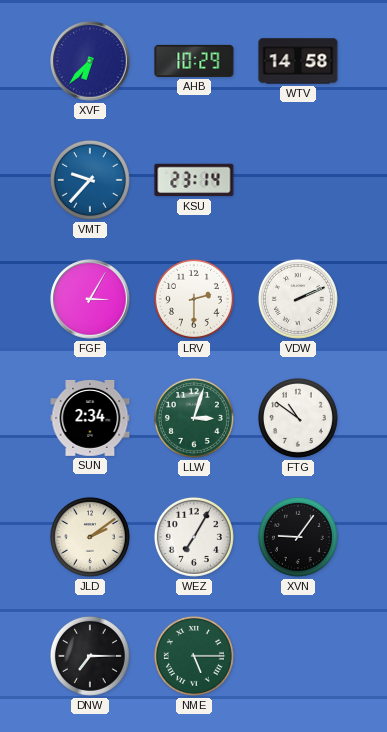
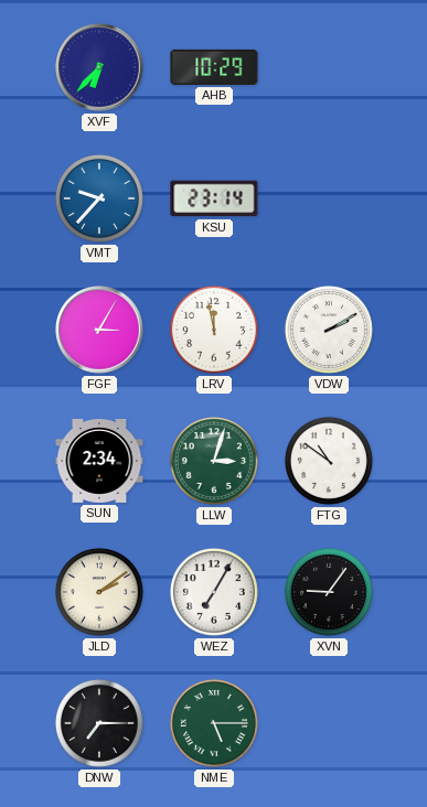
WTV: 14:58 -> none
LRV: 2:30 -> 11:58
VDW: 2:11 -> 2:10
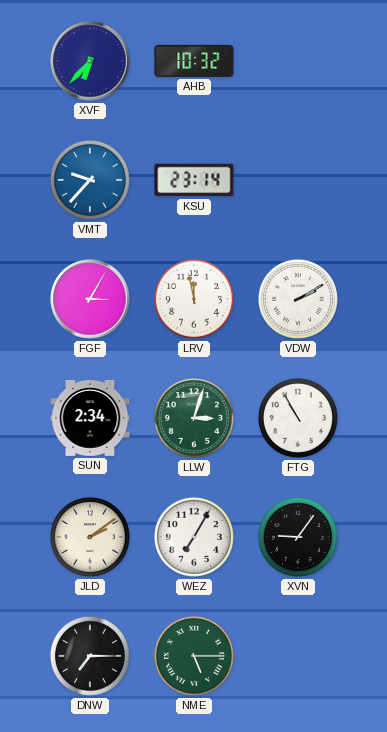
AHB: 10:29 -> 10:32
FTG: 10:51 -> 10:55
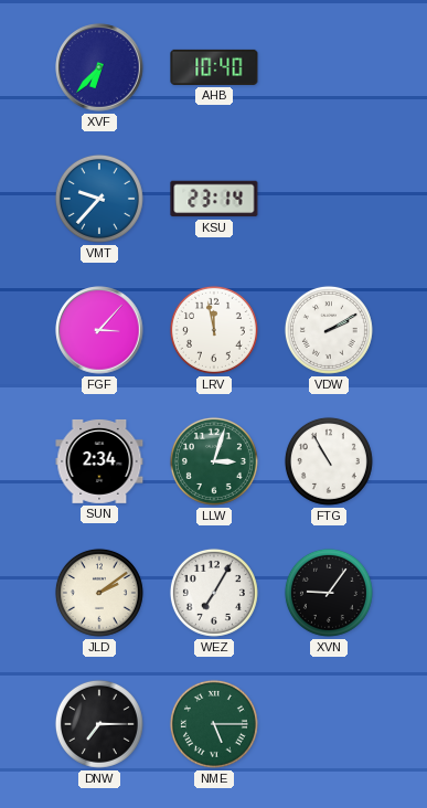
AHB: 10:32 -> 10:40
FGF: 3:05 -> 3:07
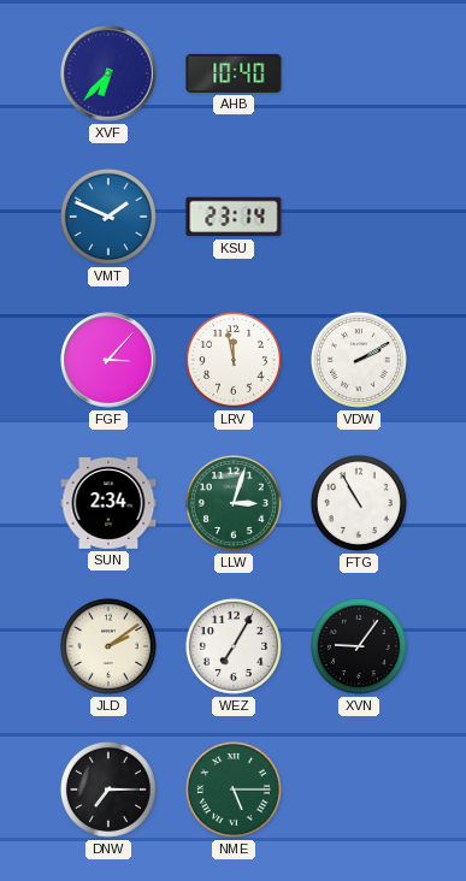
VMT: 9:37 -> 1:49
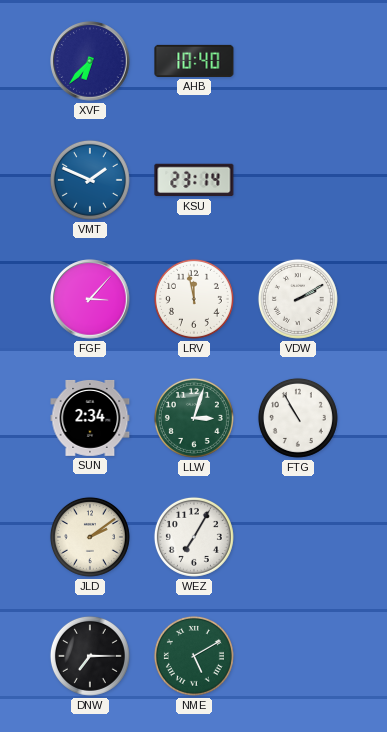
XVN: 9:06 -> none
NME: 5:15 -> 5:10
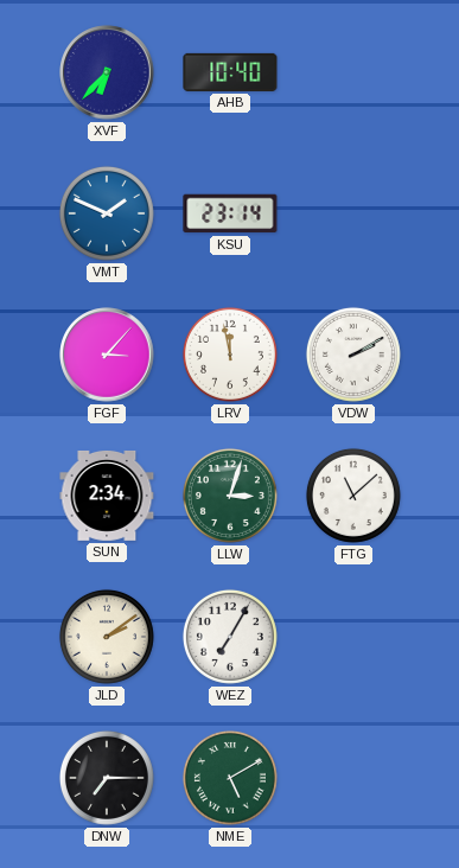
FTG: 10:55 -> 11:08
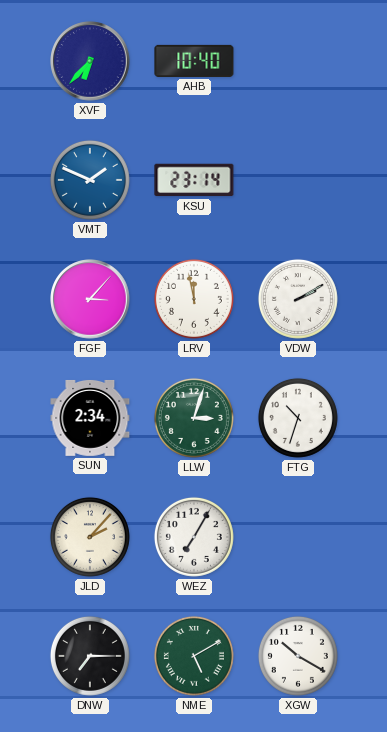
FTG: 11:08 -> 10:33
JLD: 2:09 -> 2:07
XGW: none -> 10:20
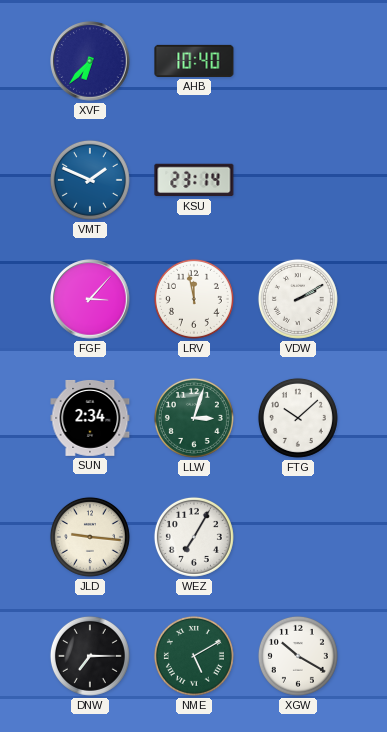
FTG: 10:33 -> 10:08
JLD: 2:07 -> 9:16
